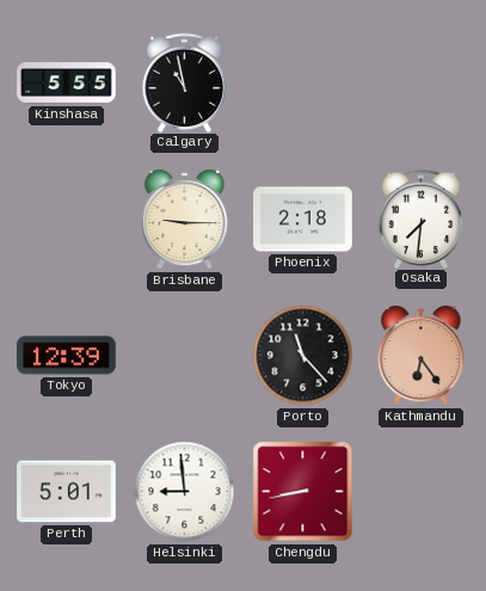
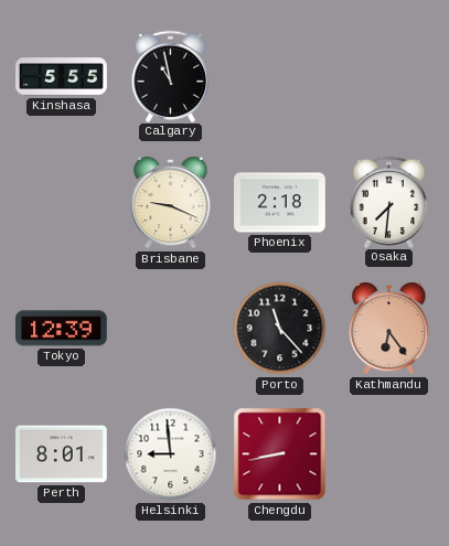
Brisbane: 9:15 -> 9:19
Perth: 5:01 -> 8:01
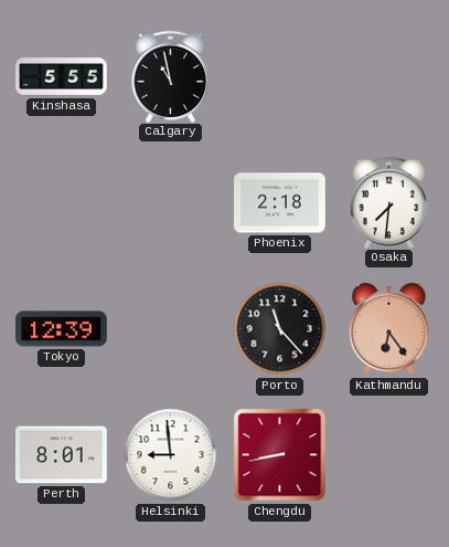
Brisbane: 9:19 -> none
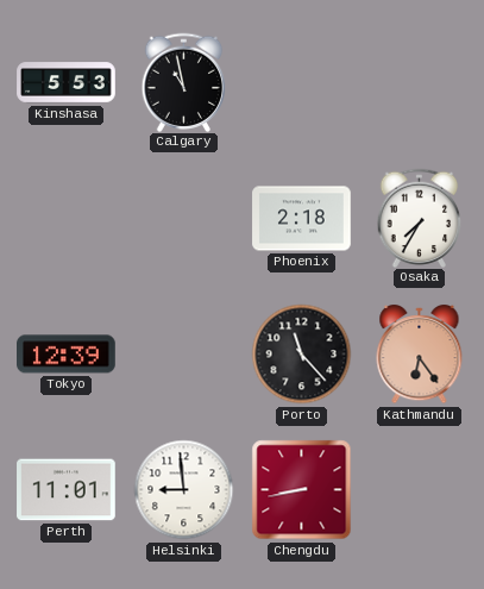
Kinshasa: 5:55 -> 5:53
Osaka: 7:31 -> 7:35
Perth: 8:01 -> 11:01
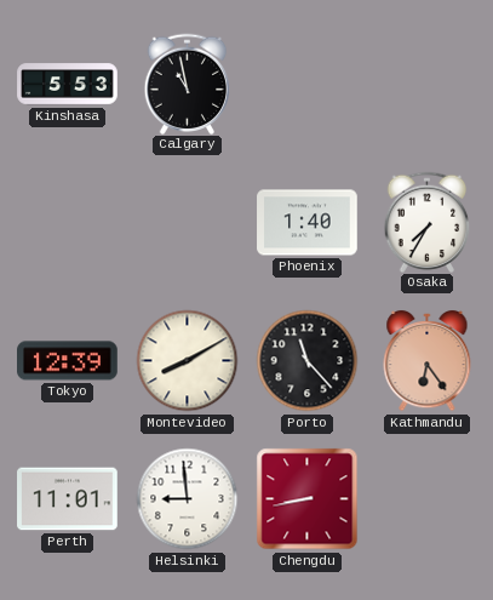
Phoenix: 2:18 -> 1:40
Montevideo: none -> 8:10
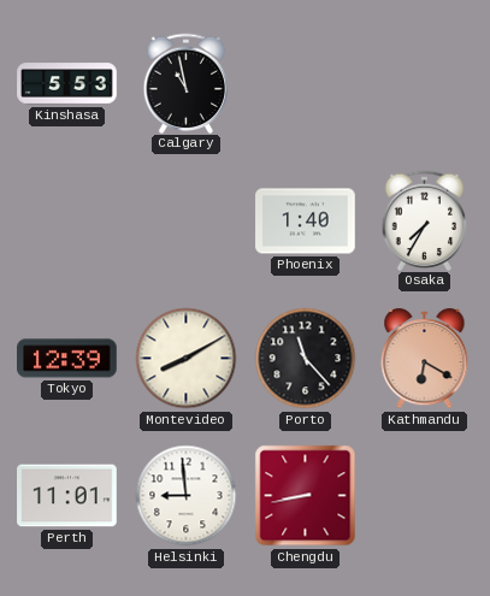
Kathmandu: 6:24 -> 6:20
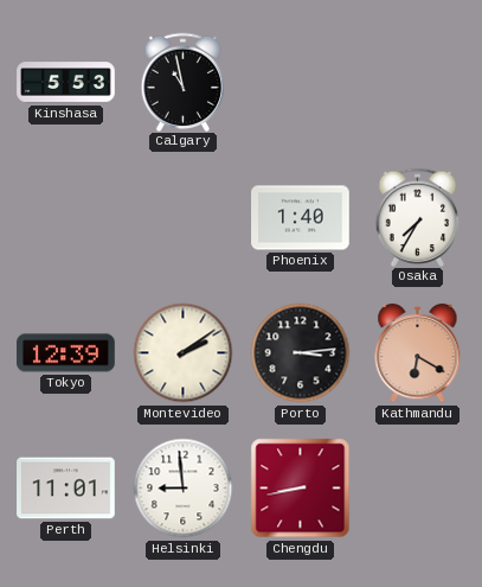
Montevideo: 8:10 -> 2:09
Porto: 11:23 -> 3:14
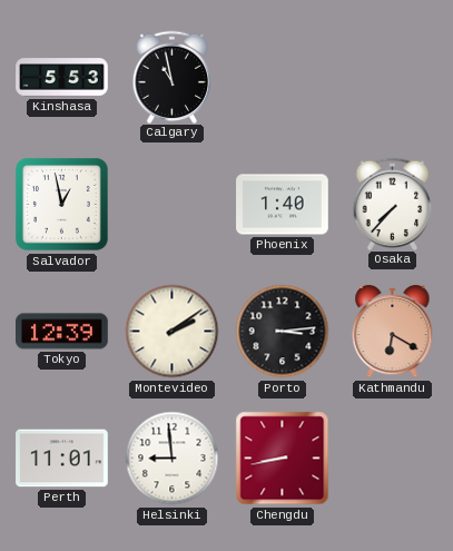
Salvador: none -> 12:58
Osaka: 7:35 -> 7:37
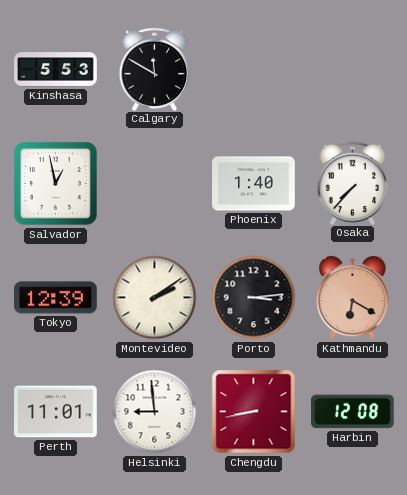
Calgary: 10:58 -> 11:50
Harbin: none -> 12:08
